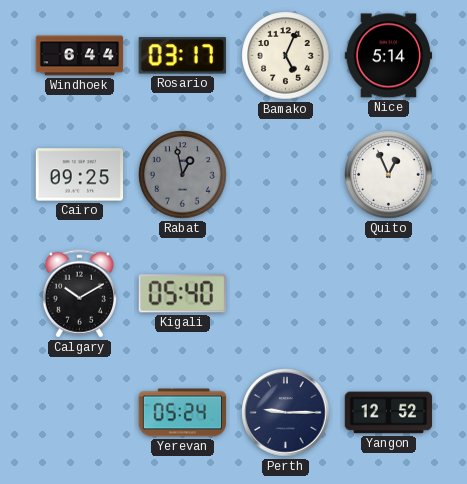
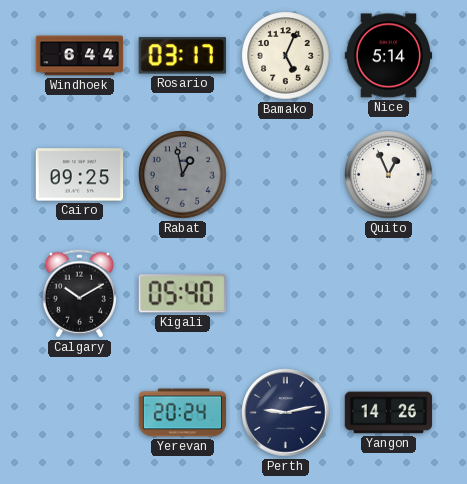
Yerevan: 05:24 -> 20:24
Perth: 9:15 -> 9:13
Yangon: 12:52 -> 14:26
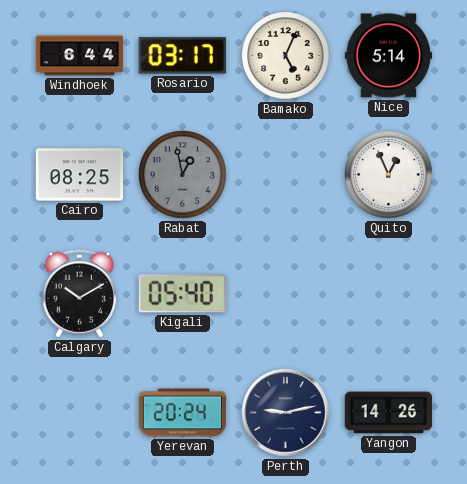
Cairo: 09:25 -> 08:25
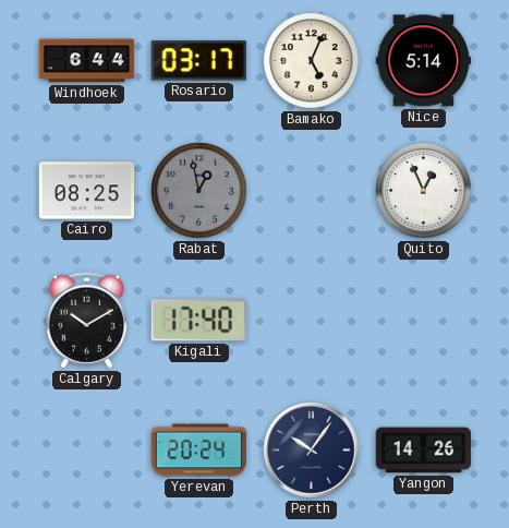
Kigali: 05:40 -> 17:40
Perth: 9:13 -> 10:06
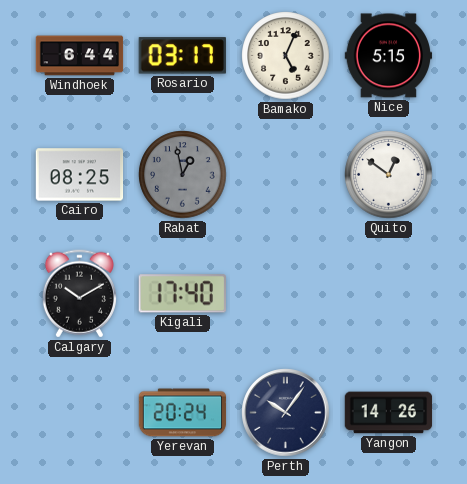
Nice: 5:14 -> 5:15
Quito: 12:56 -> 12:51
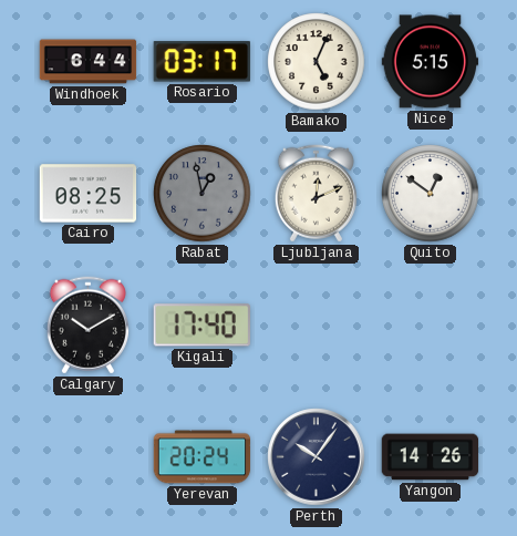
Ljubljana: none -> 12:11
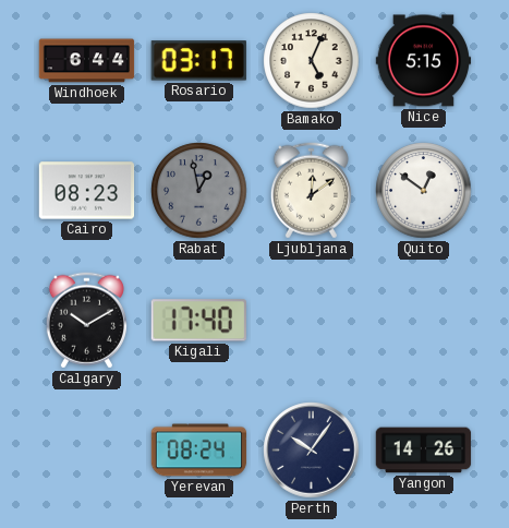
Cairo: 08:25 -> 08:23
Ljubljana: 12:11 -> 12:09
Yerevan: 20:24 -> 08:24
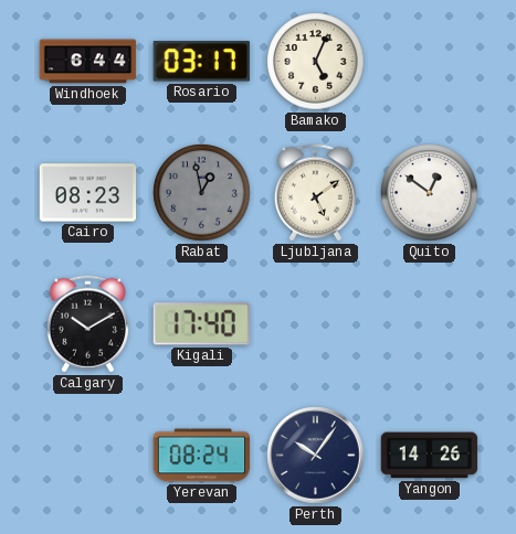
Nice: 5:15 -> none
Ljubljana: 12:09 -> 5:09
